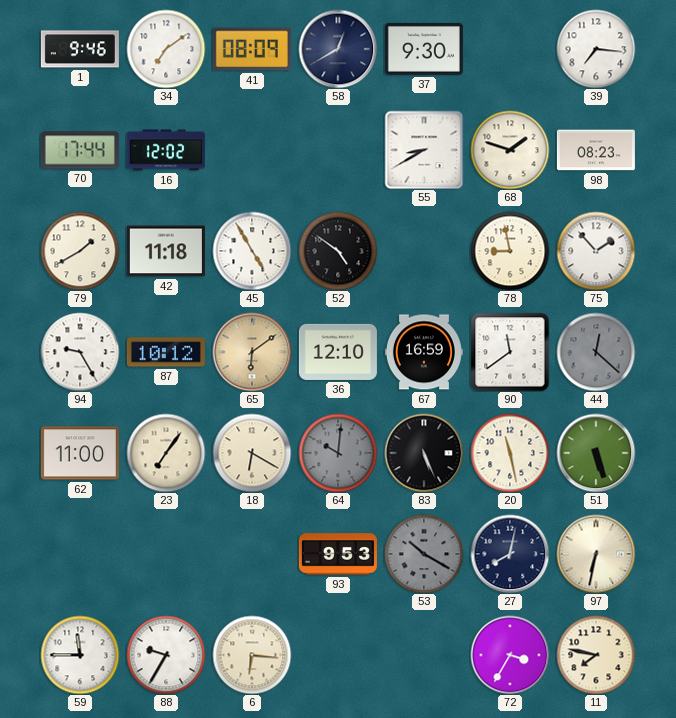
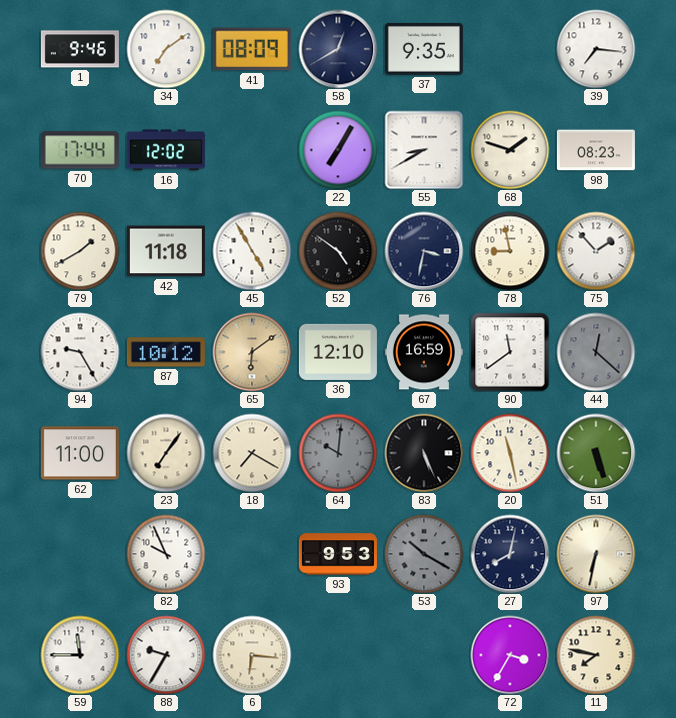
37: 9:30 -> 9:35
22: none -> 7:05
76: none -> 3:32
18: 6:20 -> 7:20
82: none -> 9:56
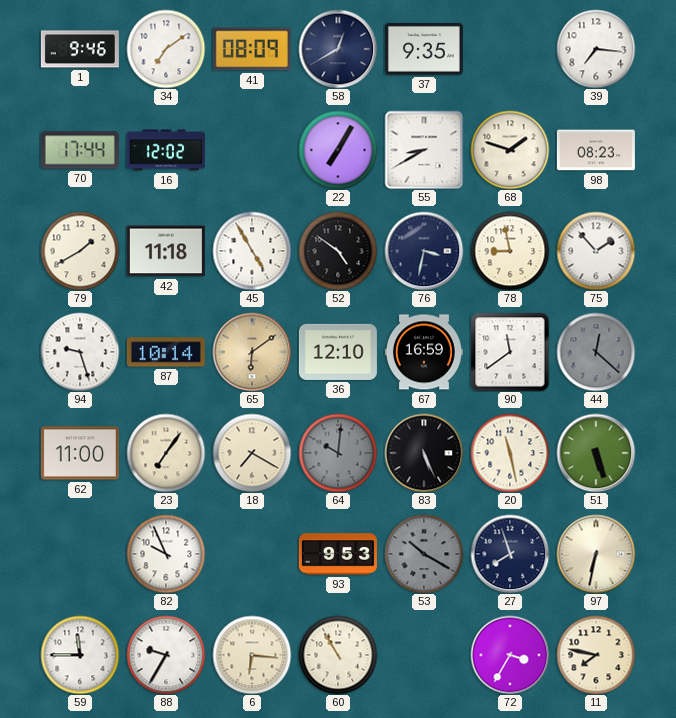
94: 9:25 -> 9:27
87: 10:12 -> 10:14
27: 8:02 -> 7:57
60: none -> 10:55
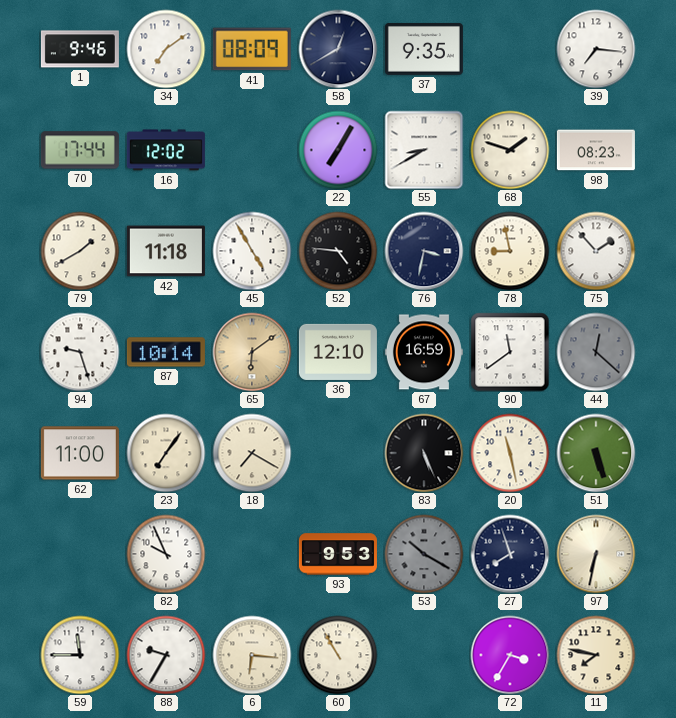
52: 4:51 -> 4:46
64: 10:01 -> none
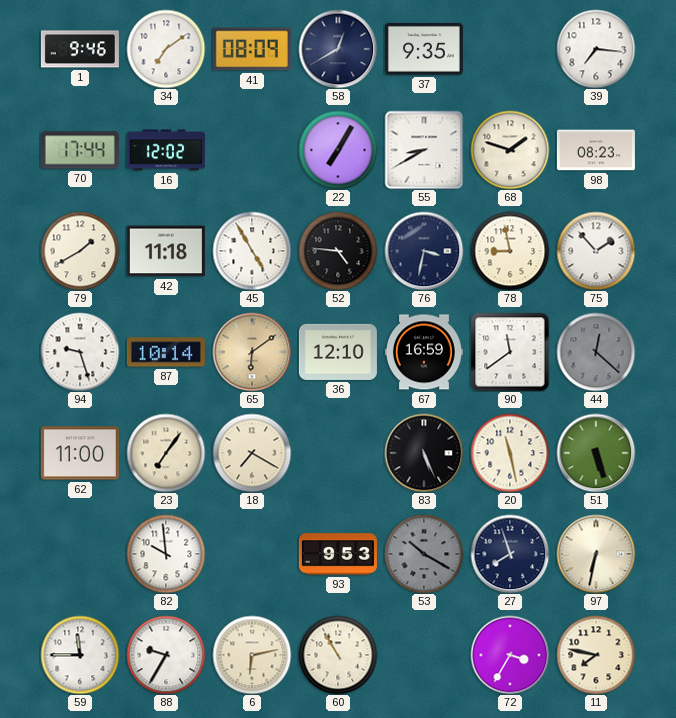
82: 9:56 -> 9:59
6: 6:16 -> 6:13
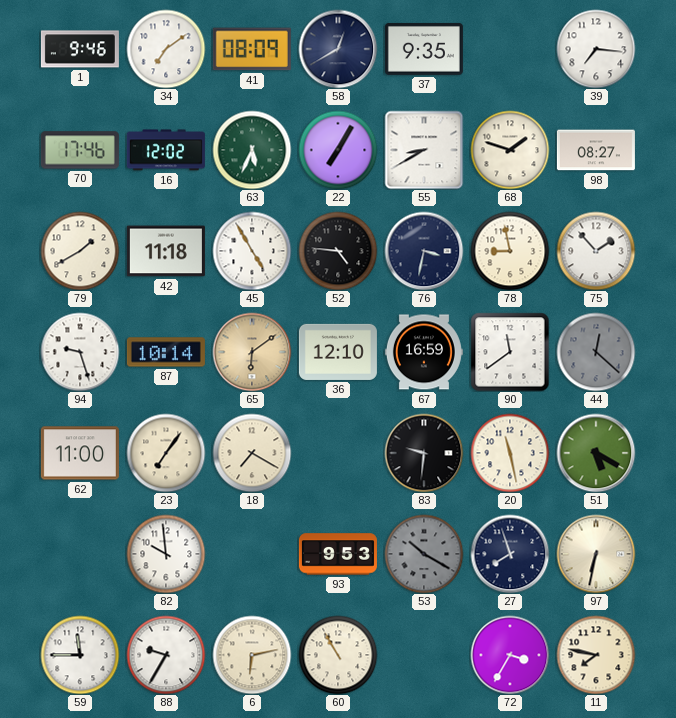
70: 17:44 -> 17:46
63: none -> 5:34
98: 08:23 -> 08:27
83: 5:26 -> 9:31
51: 5:27 -> 5:20
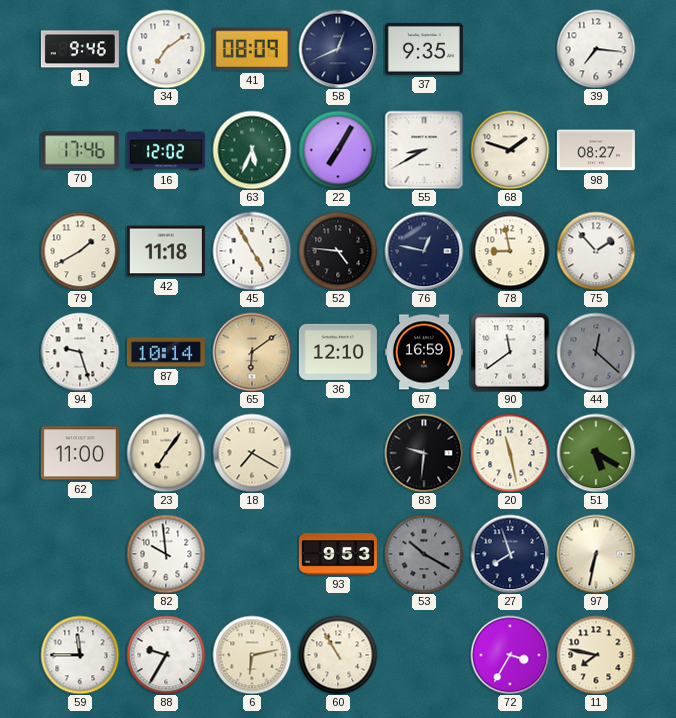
58: 12:40 -> 12:41
76: 3:32 -> 12:47
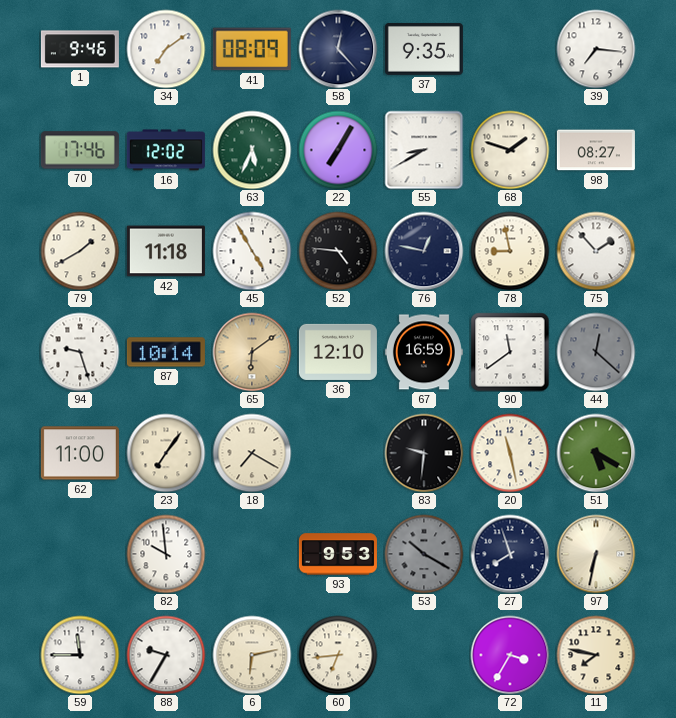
58: 12:41 -> 12:23
60: 10:55 -> 6:44
